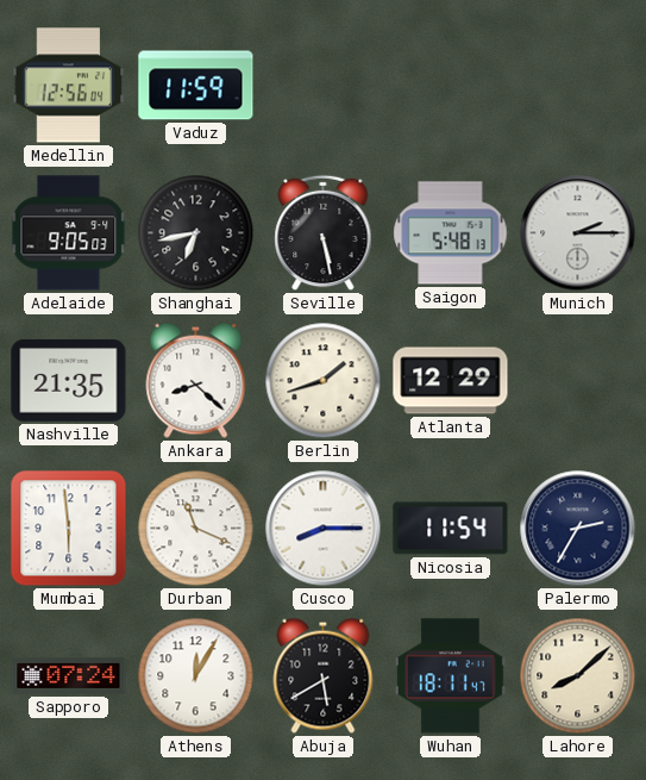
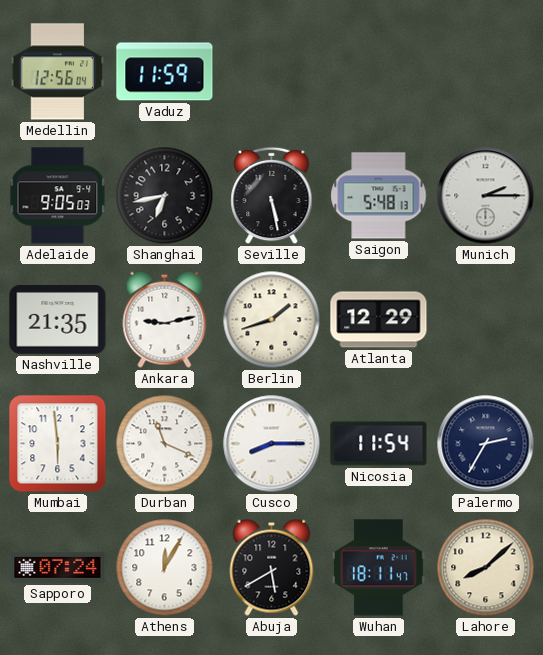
Ankara: 8:22 -> 9:13
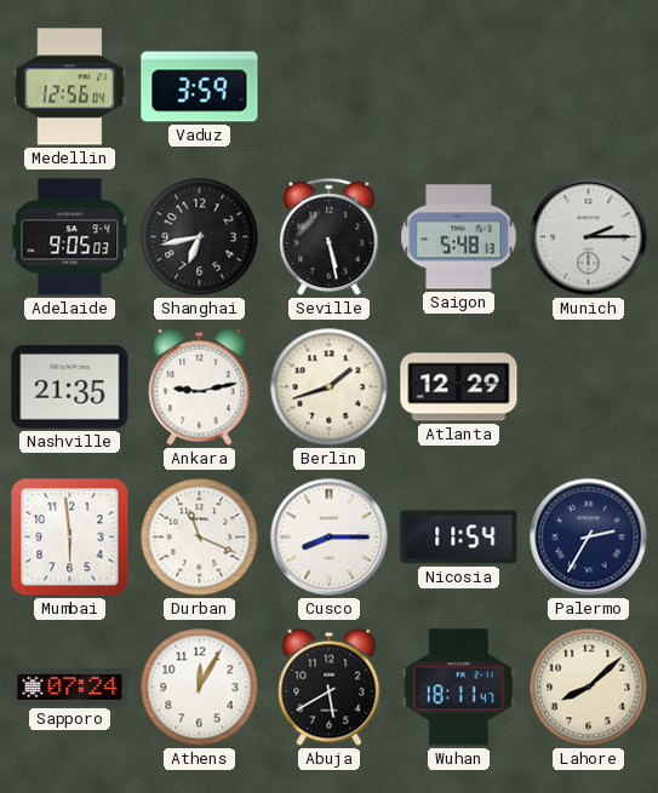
Vaduz: 11:59 -> 3:59
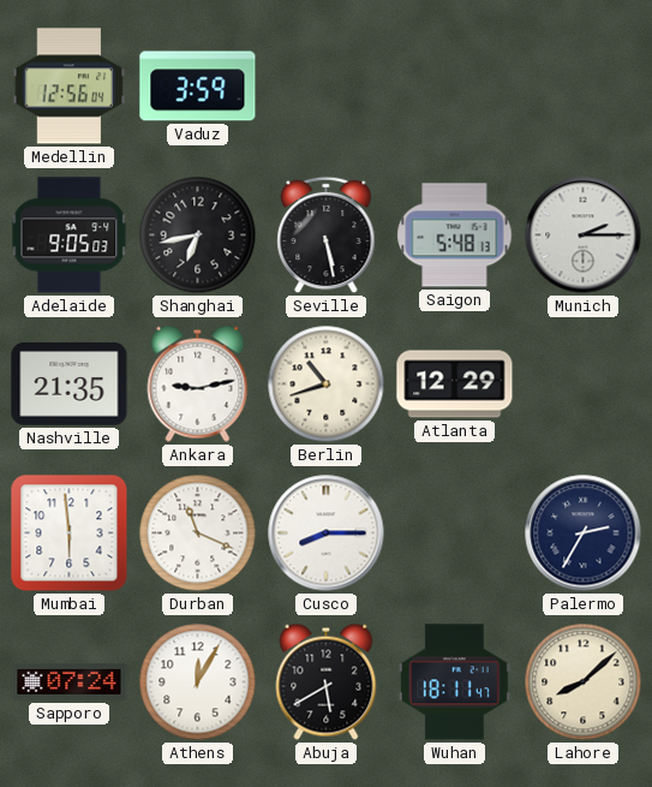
Berlin: 1:42 -> 10:42
Nicosia: 11:54 -> none
